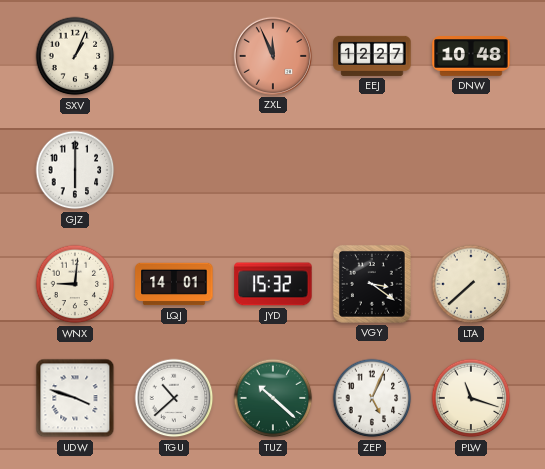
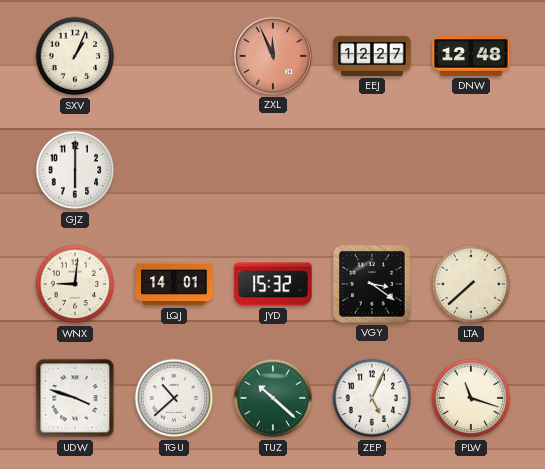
DNW: 10:48 -> 12:48
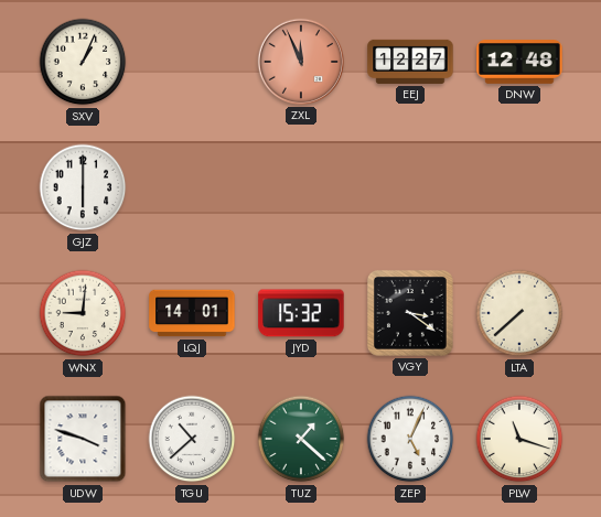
TUZ: 10:22 -> 1:22
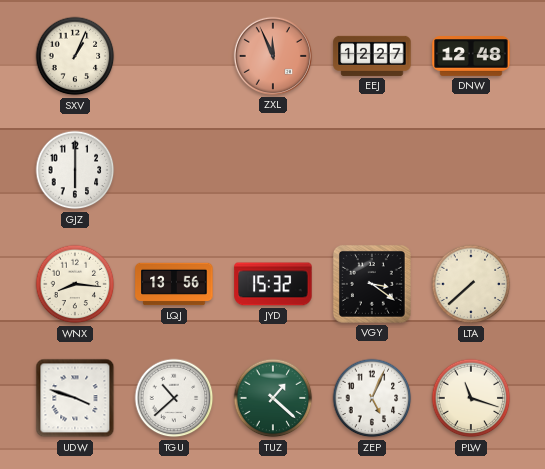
WNX: 9:01 -> 8:16
LQJ: 14:01 -> 13:56
